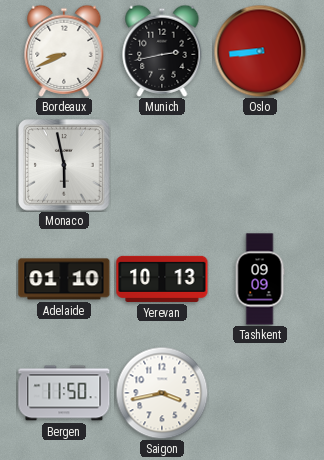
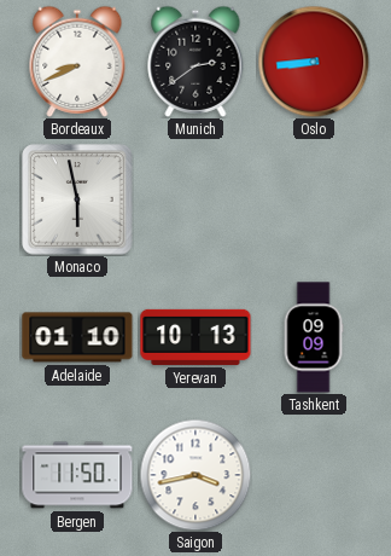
Munich: 2:43 -> 2:39
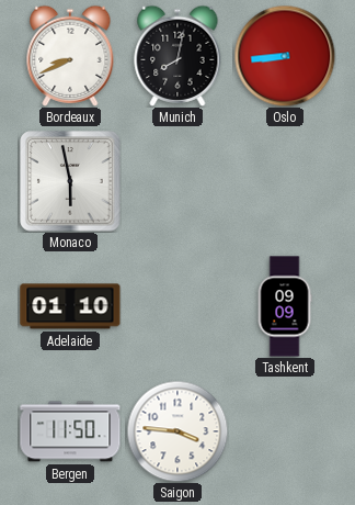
Munich: 2:39 -> 8:02
Yerevan: 10:13 -> none
Saigon: 3:43 -> 3:46
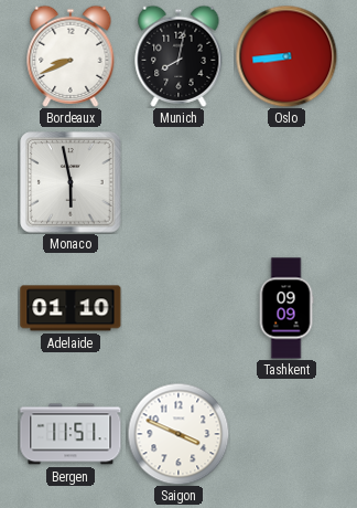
Bergen: 11:50 -> 11:51
Saigon: 3:46 -> 3:49
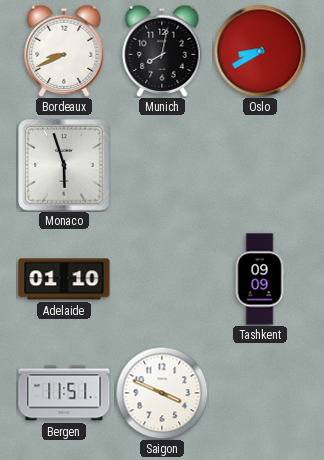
Oslo: 8:44 -> 8:40
Monaco: 5:58 -> 5:57
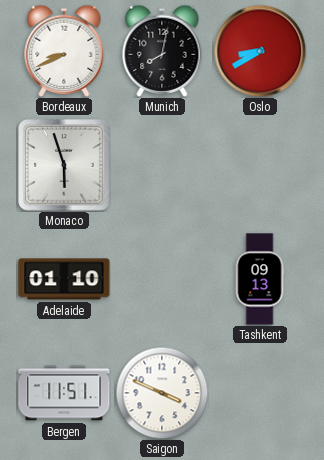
Tashkent: 09:09 -> 09:13
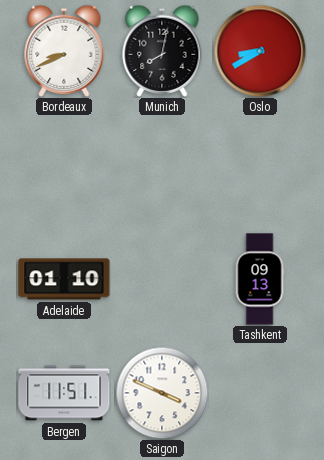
Monaco: 5:57 -> none
